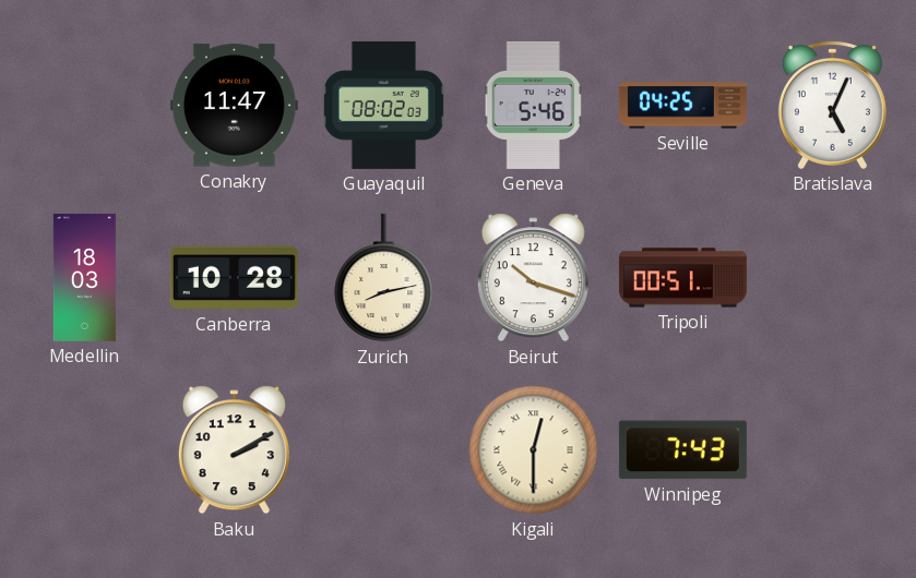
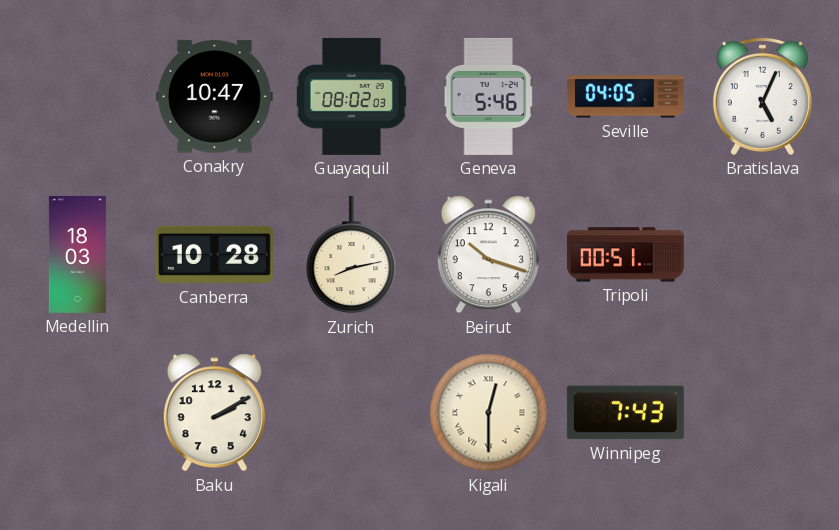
Conakry: 11:47 -> 10:47
Seville: 04:25 -> 04:05
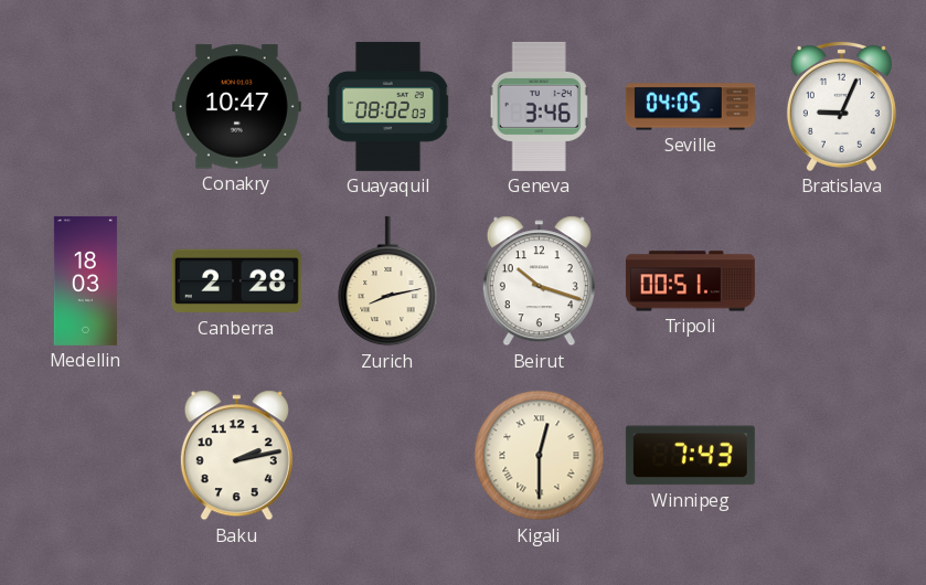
Geneva: 5:46 -> 3:46
Bratislava: 5:04 -> 9:04
Canberra: 10:28 -> 2:28
Baku: 2:10 -> 2:13
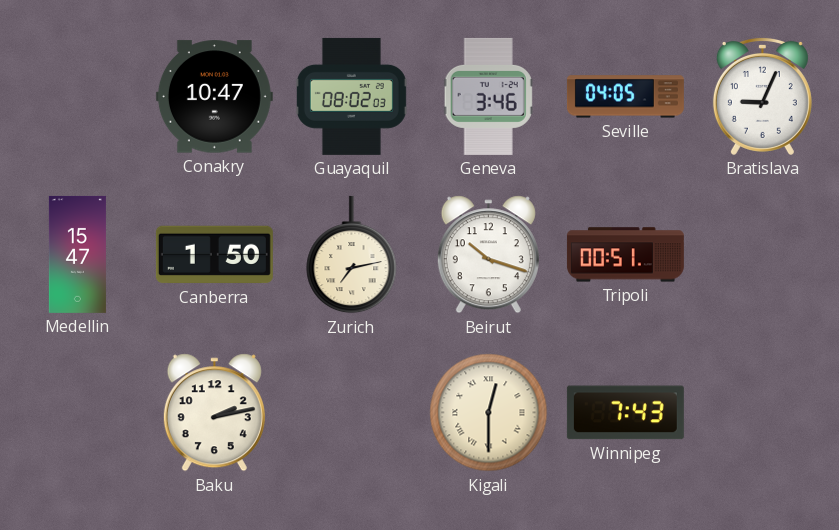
Medellin: 18:03 -> 15:47
Canberra: 2:28 -> 1:50
Zurich: 8:13 -> 7:13
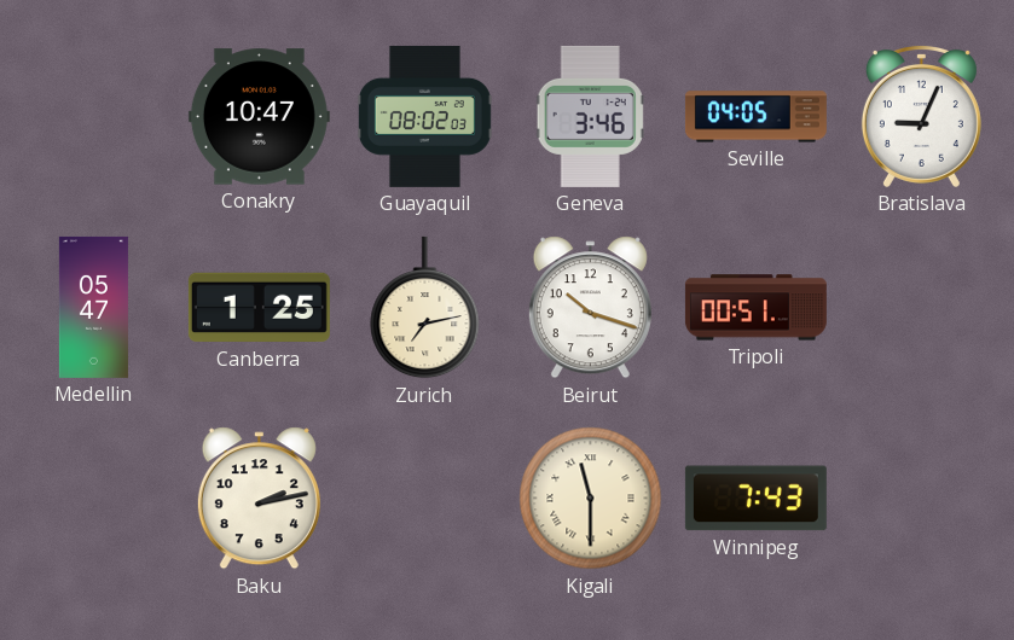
Medellin: 15:47 -> 05:47
Canberra: 1:50 -> 1:25
Kigali: 12:30 -> 11:30
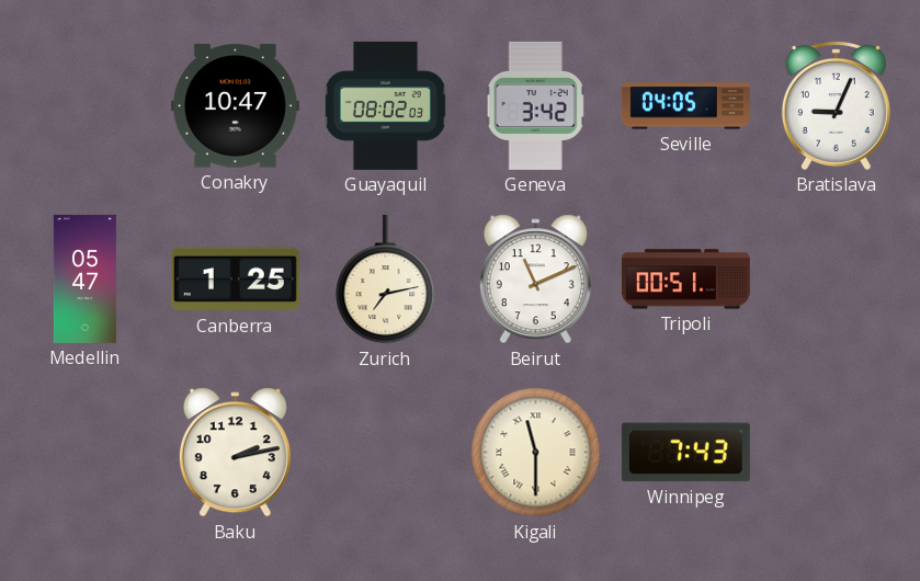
Geneva: 3:46 -> 3:42
Beirut: 10:18 -> 11:11
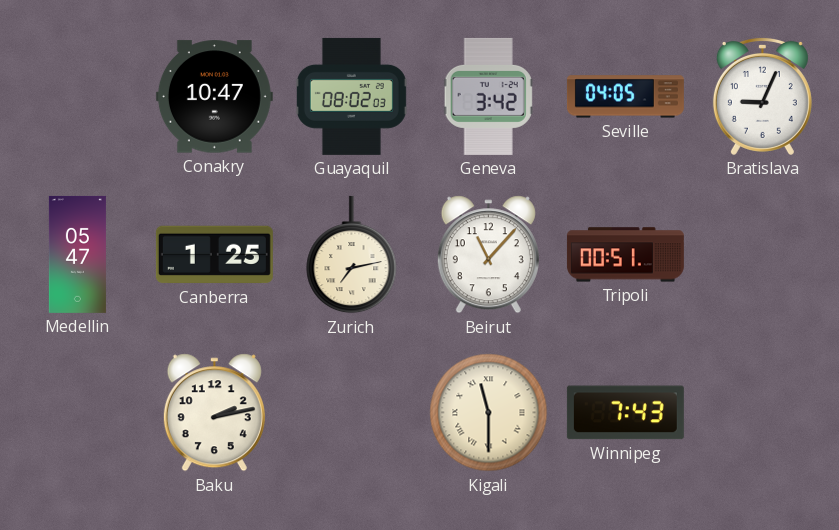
Beirut: 11:11 -> 11:07
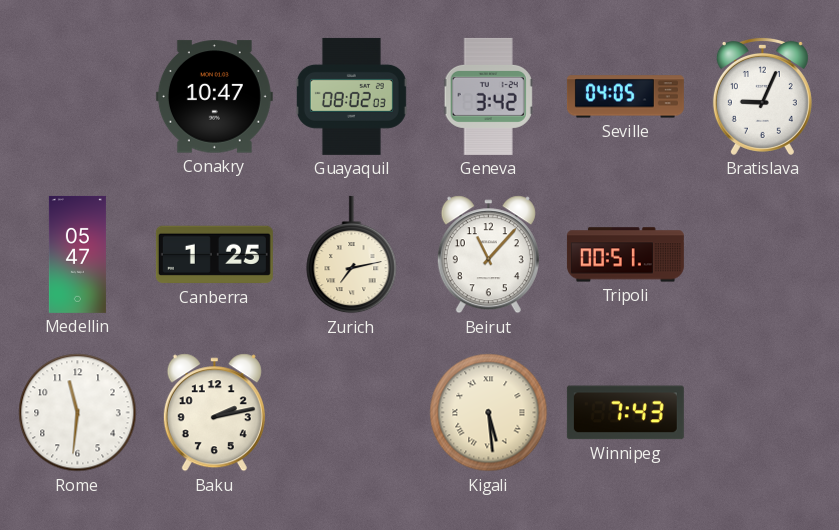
Rome: none -> 11:31
Kigali: 11:30 -> 5:29
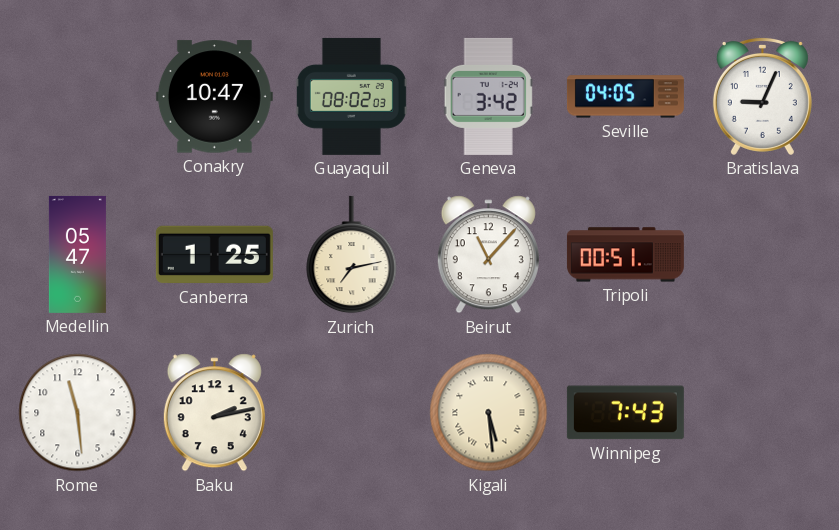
Rome: 11:31 -> 11:29
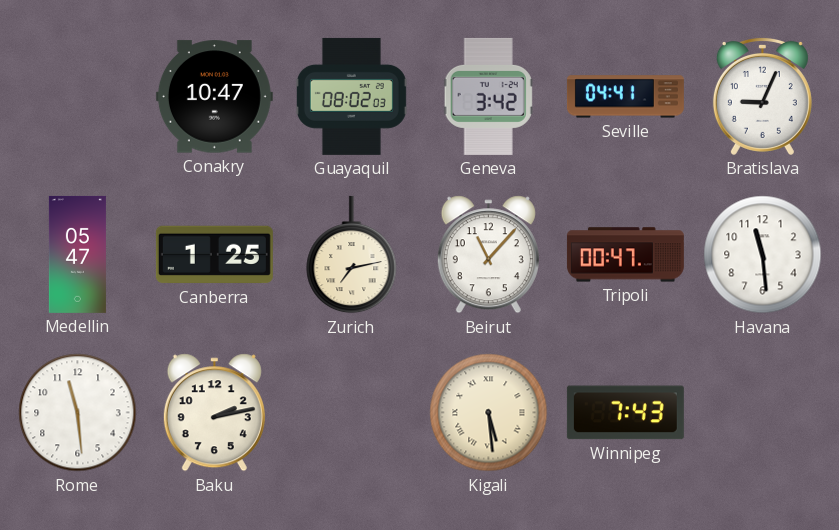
Seville: 04:05 -> 04:41
Tripoli: 00:51 -> 00:47
Havana: none -> 11:29
